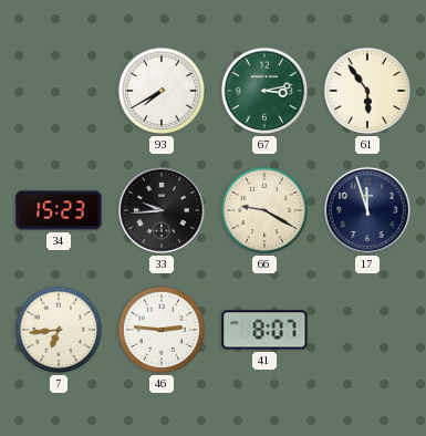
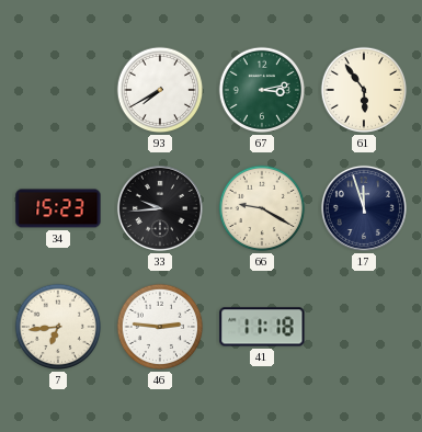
41: 8:07 -> 11:18
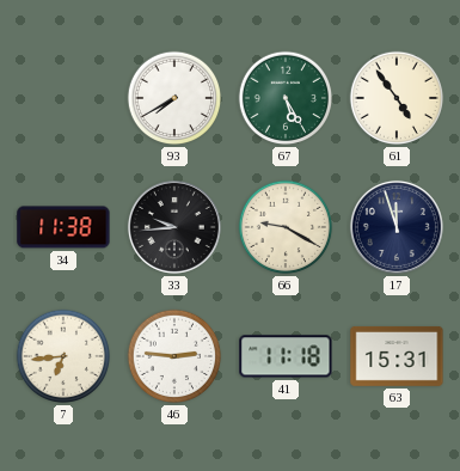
67: 3:13 -> 5:25
61: 5:54 -> 4:54
34: 15:23 -> 11:38
63: none -> 15:31
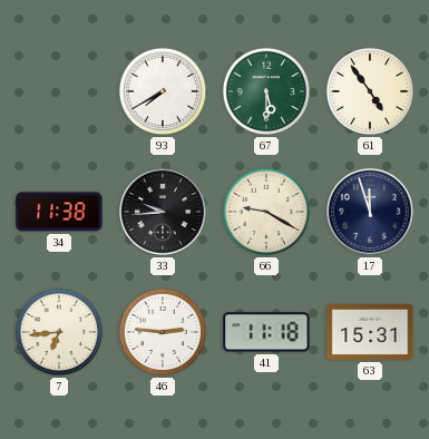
67: 5:25 -> 5:30
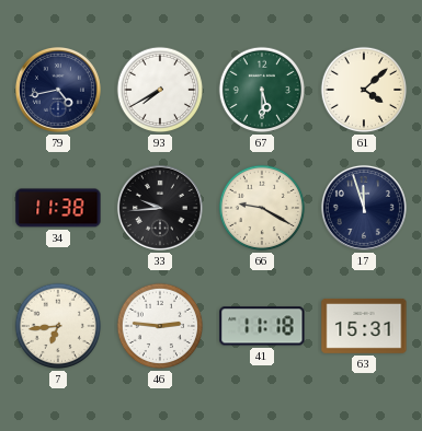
79: none -> 4:43
61: 4:54 -> 4:08
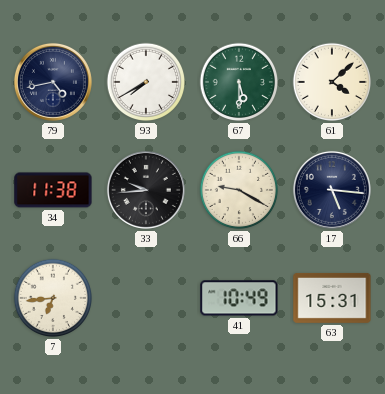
17: 11:57 -> 5:16
46: 2:46 -> none
41: 11:18 -> 10:49
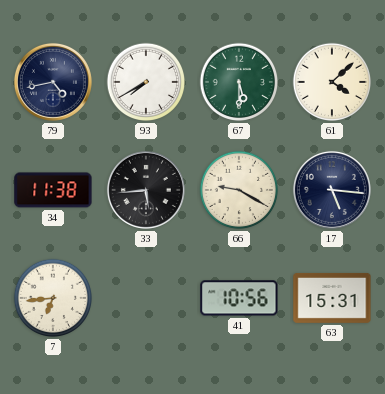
33: 9:44 -> 5:44
41: 10:49 -> 10:56
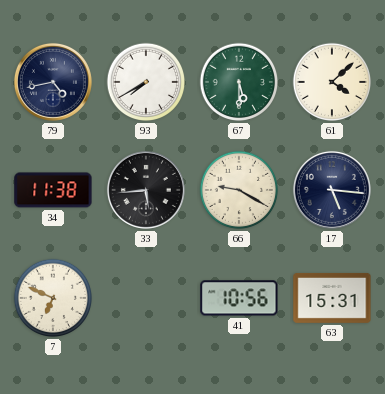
7: 6:44 -> 6:49
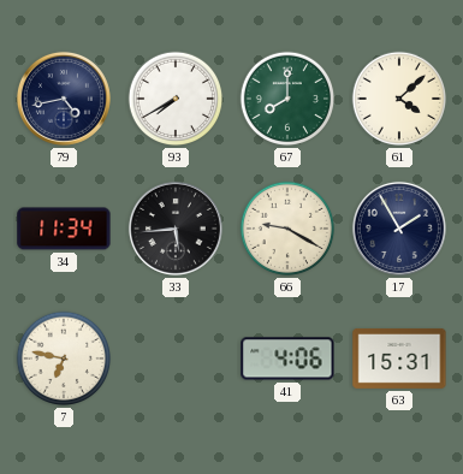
67: 5:30 -> 8:00
34: 11:38 -> 11:34
17: 5:16 -> 1:55
7: 6:49 -> 6:47
41: 10:56 -> 4:06
